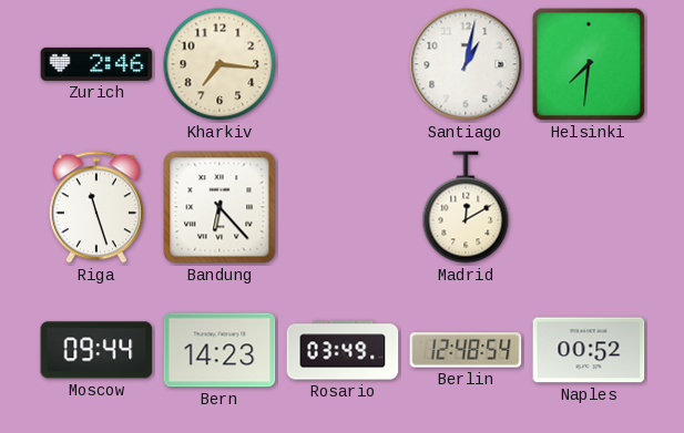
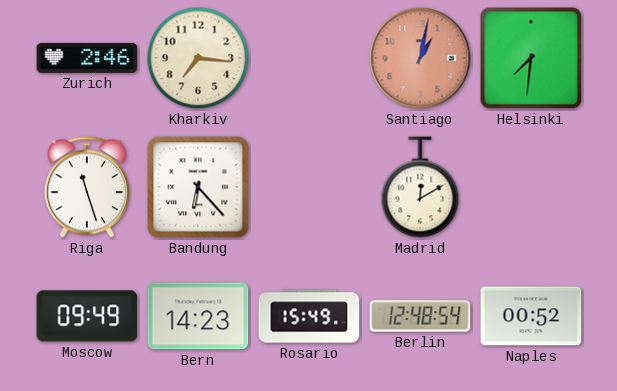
Santiago dial: white -> salmon
Moscow: 09:44 -> 09:49
Rosario: 03:49 -> 15:49
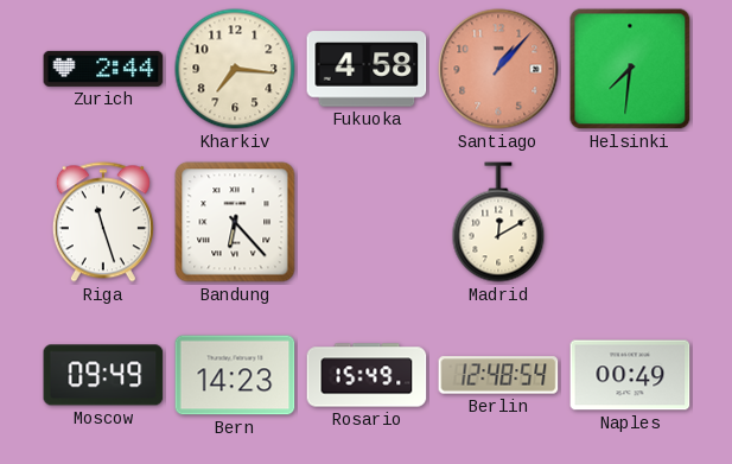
Zurich: 2:46 -> 2:44
Fukuoka: none -> 4:58
Santiago: 1:02 -> 1:07
Naples: 00:52 -> 00:49
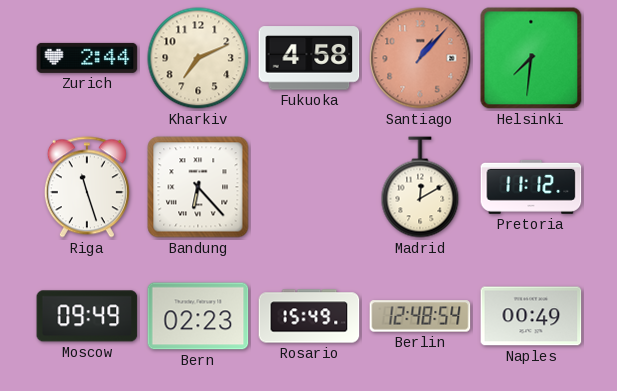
Kharkiv: 7:16 -> 7:11
Pretoria: none -> 11:12
Bern: 14:23 -> 02:23
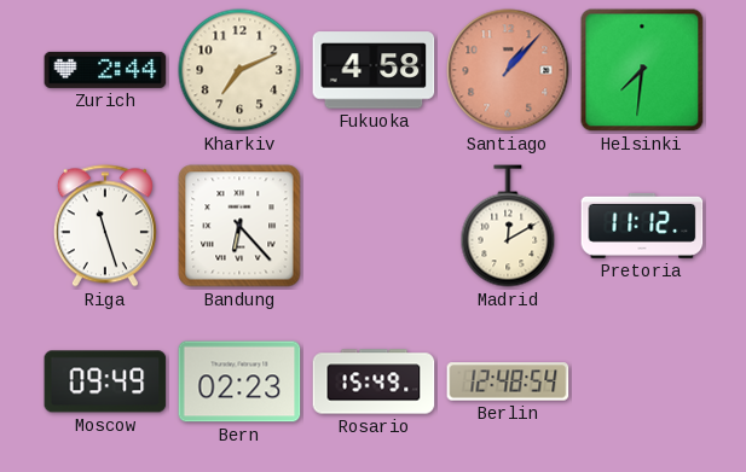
Naples: 00:49 -> none
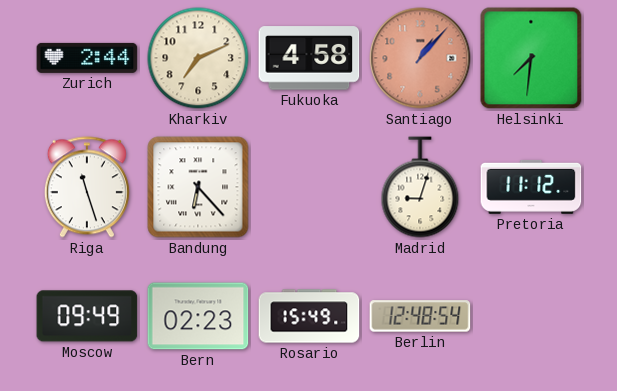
Madrid: 12:10 -> 9:03
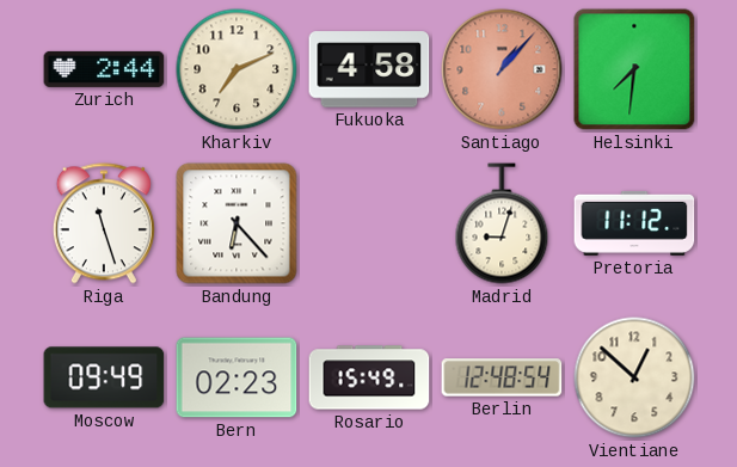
Vientiane: none -> 12:52
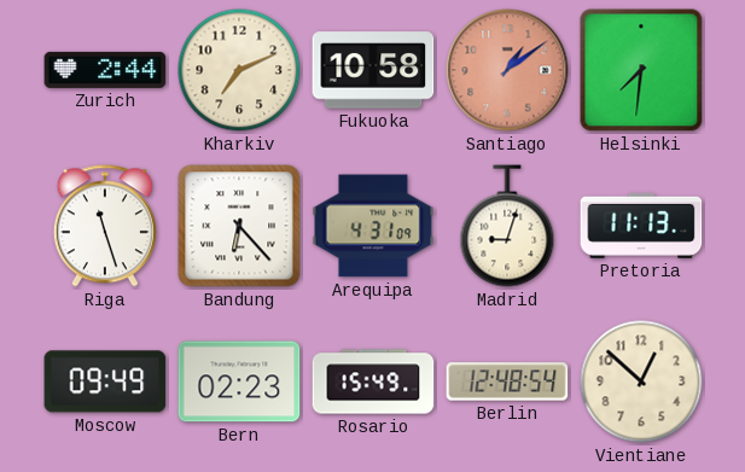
Fukuoka: 4:58 -> 10:58
Santiago: 1:07 -> 1:09
Arequipa: none -> 4:31
Pretoria: 11:12 -> 11:13
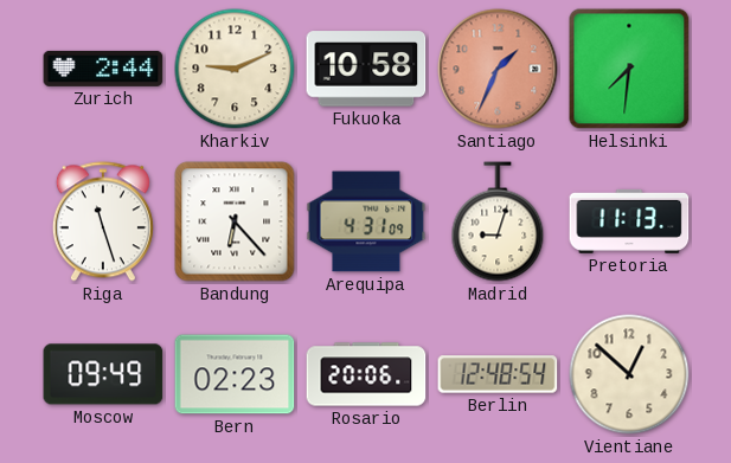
Kharkiv: 7:11 -> 9:11
Santiago: 1:09 -> 1:34
Rosario: 15:49 -> 20:06
